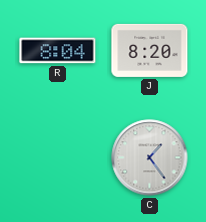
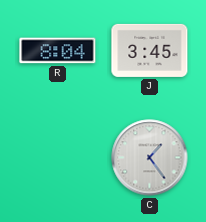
J: 8:20 -> 3:45
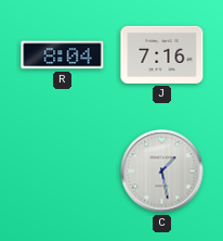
J: 3:45 -> 7:16
C: 1:24 -> 1:28
